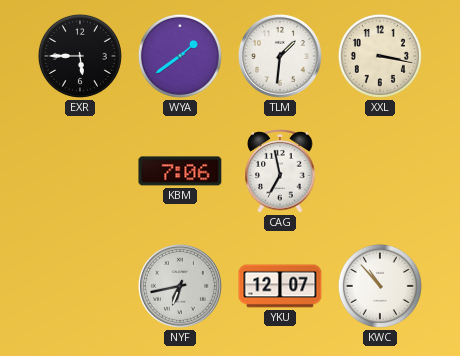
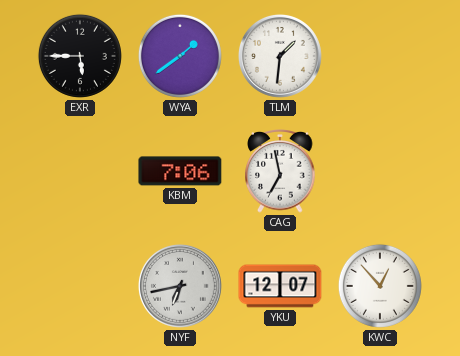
XXL: 3:17 -> none
KWC: 10:53 -> 12:53
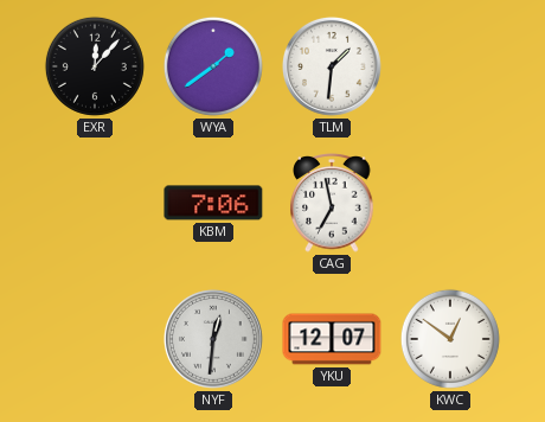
EXR: 5:45 -> 12:07
NYF: 6:43 -> 12:31
KWC: 12:53 -> 12:51
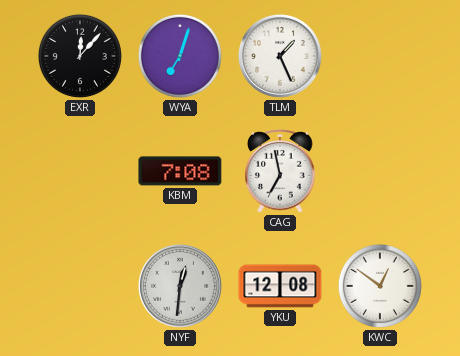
WYA: 1:39 -> 7:03
TLM: 1:31 -> 1:26
KBM: 7:06 -> 7:08
YKU: 12:07 -> 12:08
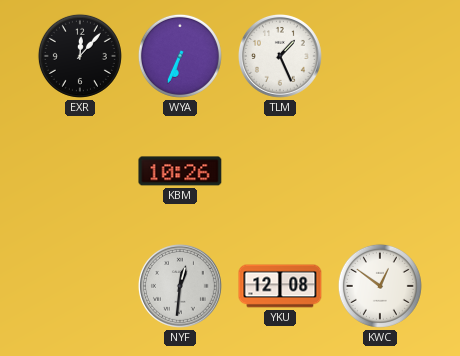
WYA: 7:03 -> 6:34
KBM: 7:08 -> 10:26
CAG: 6:58 -> none
